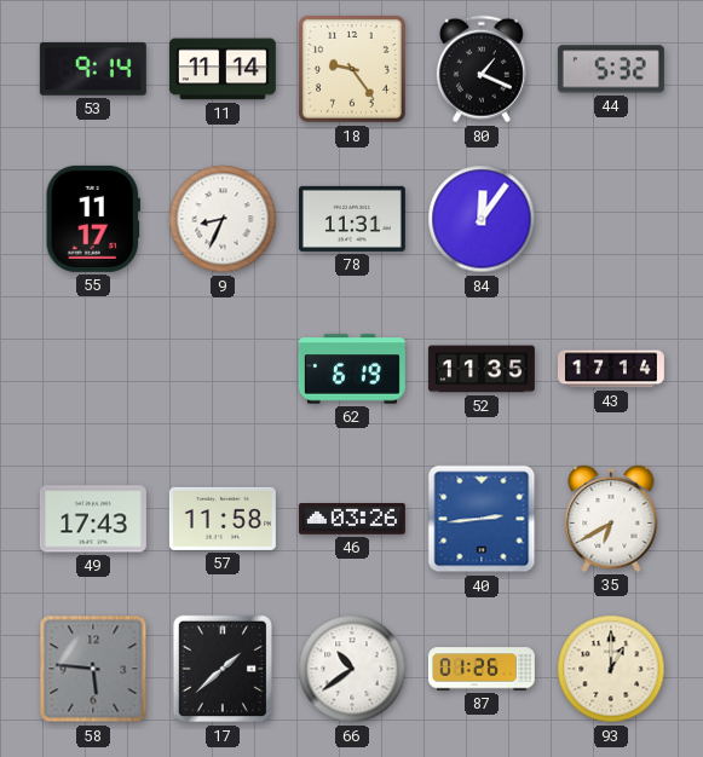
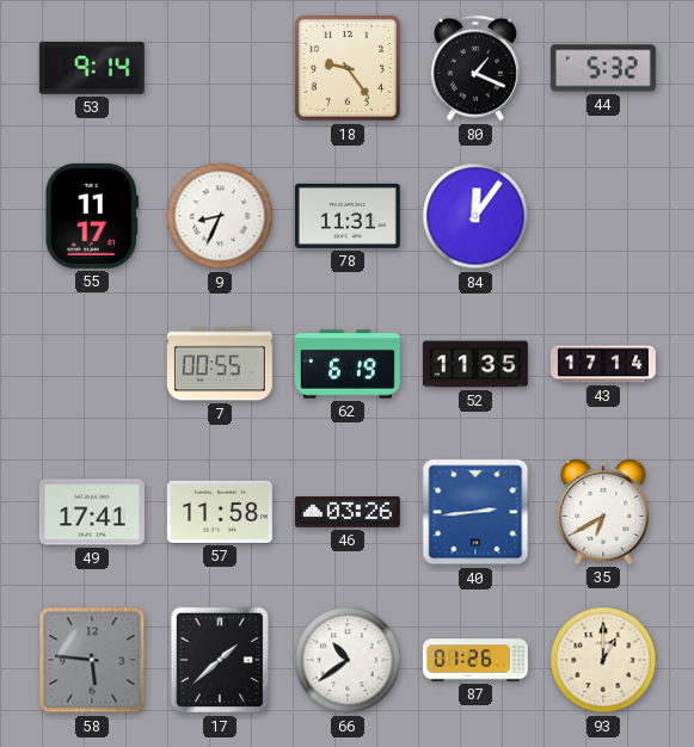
11: 11:14 -> none
7: none -> 00:55
49: 17:43 -> 17:41
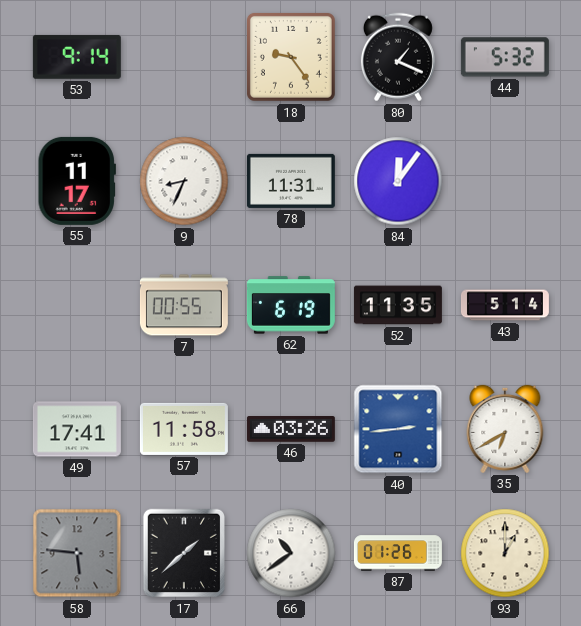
43: 17:14 -> 5:14
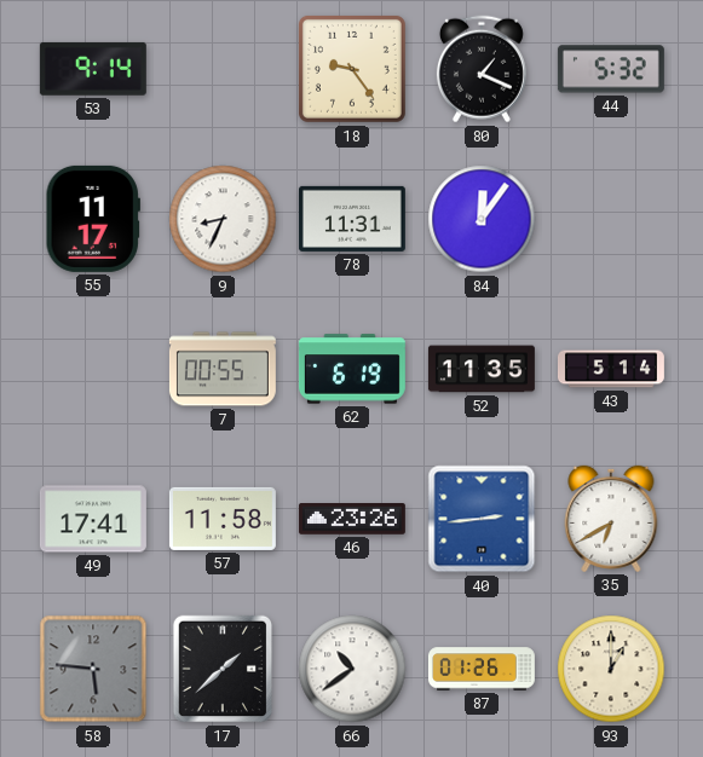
46: 03:26 -> 23:26
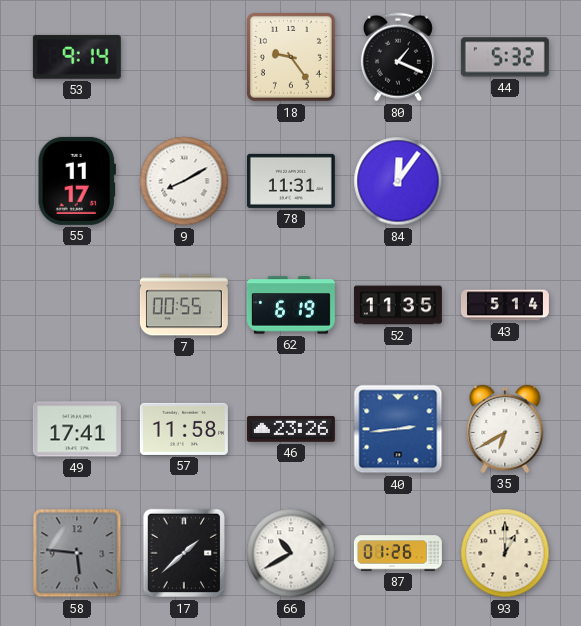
9: 8:34 -> 8:10
66: 10:39 -> 10:40
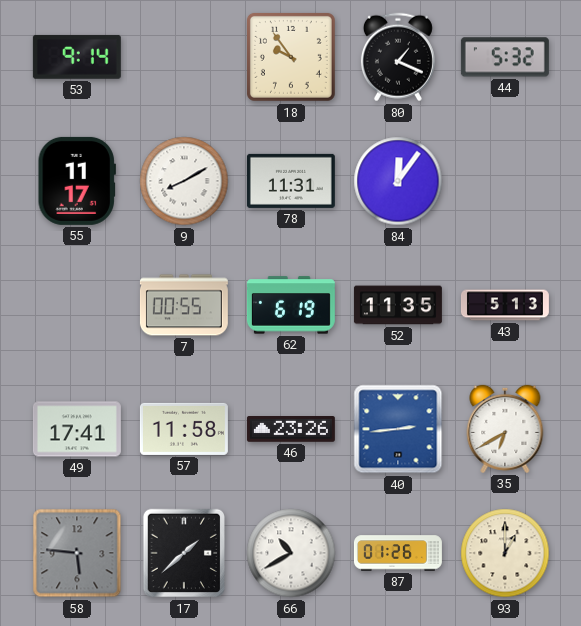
18: 9:24 -> 9:54
43: 5:14 -> 5:13
